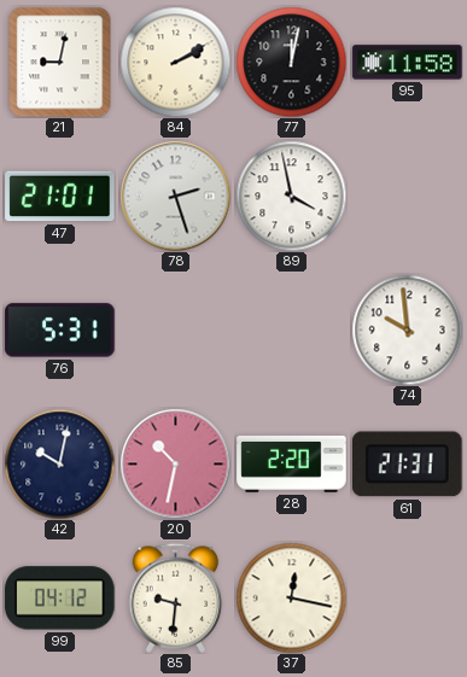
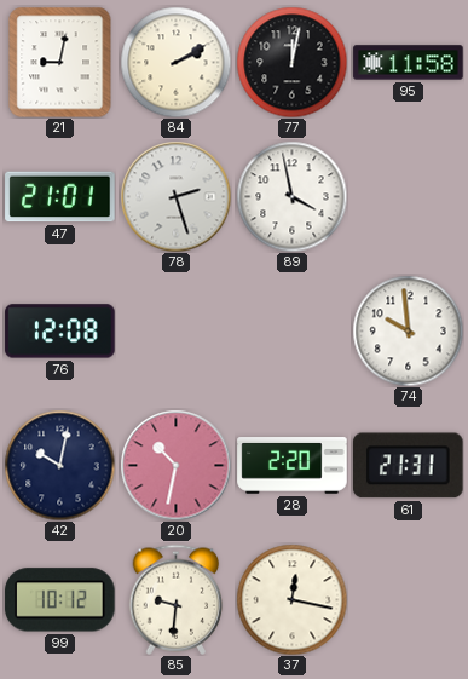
76: 5:31 -> 12:08
99: 04:12 -> 10:12
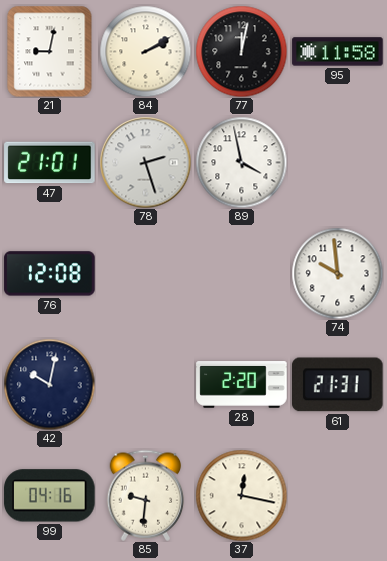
20: 10:32 -> none
99: 10:12 -> 04:16
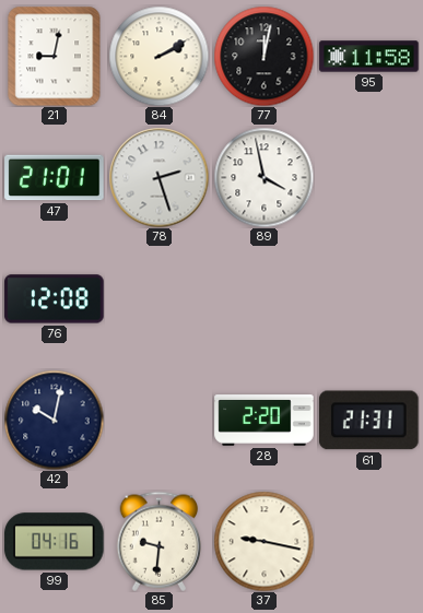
74: 9:59 -> none
37: 12:17 -> 9:17
